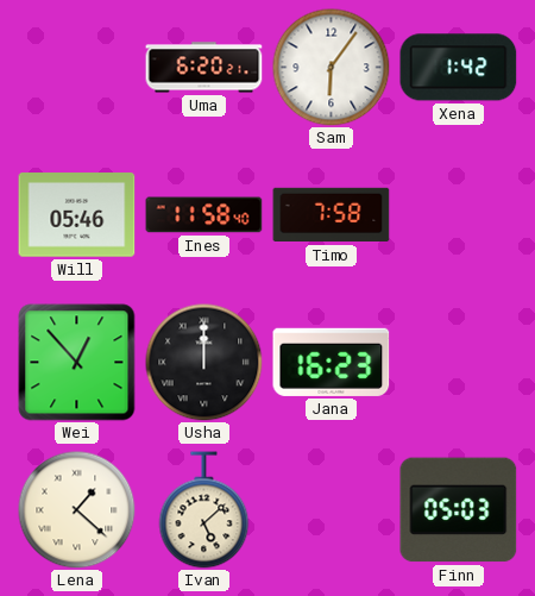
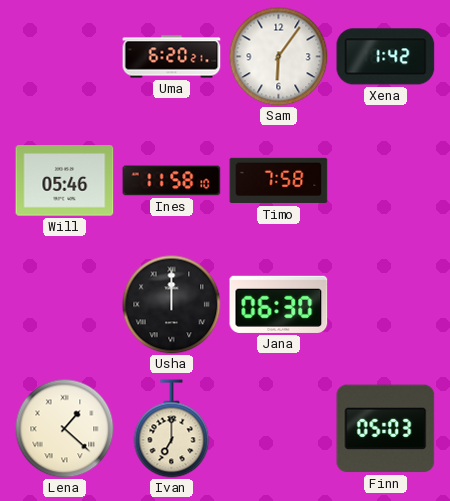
Ines: 11:58:40 -> 11:58:10
Wei: 12:53 -> none
Jana: 16:23 -> 06:30
Ivan: 5:08 -> 7:00
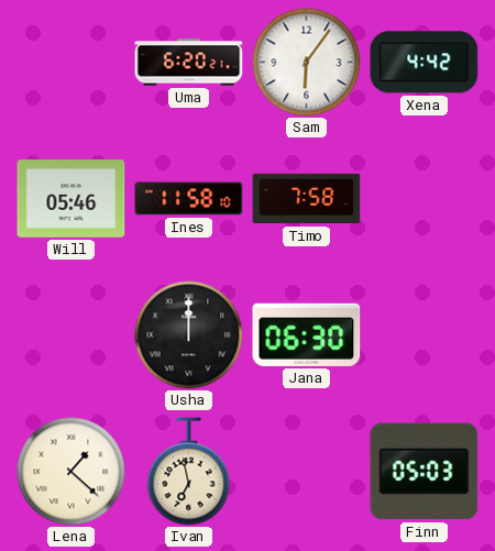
Xena: 1:42 -> 4:42
Ivan: 7:00 -> 6:58
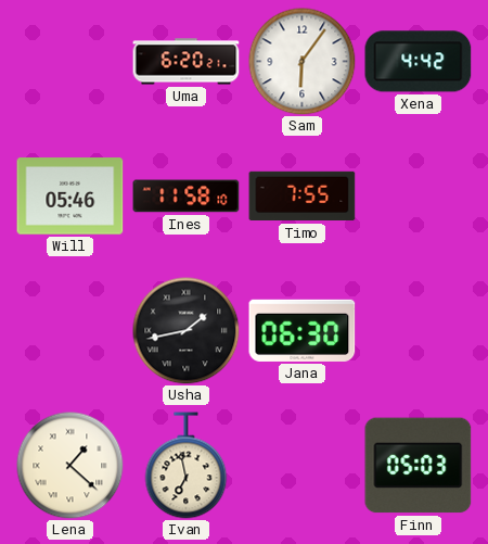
Timo: 7:58 -> 7:55
Usha: 12:00 -> 1:43
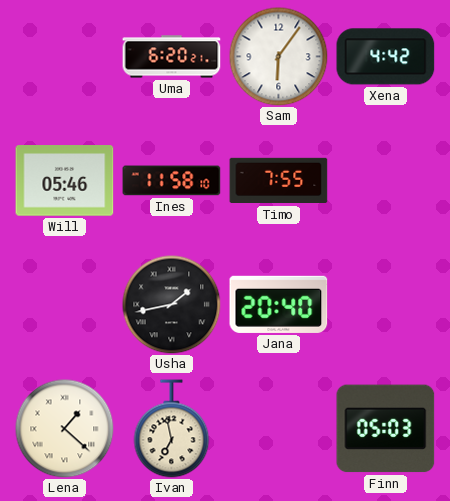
Jana: 06:30 -> 20:40
